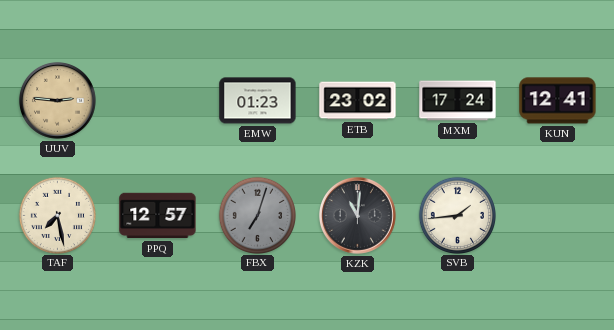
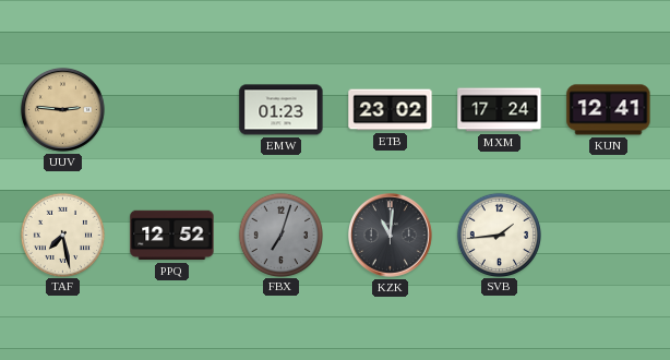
PPQ: 12:57 -> 12:52
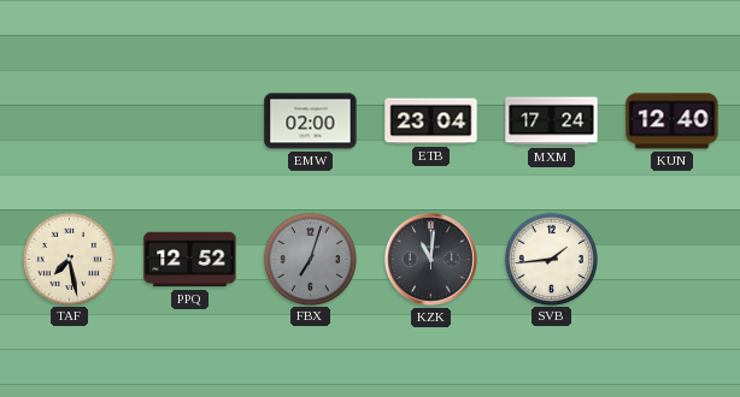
UUV: 2:46 -> none
EMW: 01:23 -> 02:00
ETB: 23:02 -> 23:04
KUN: 12:41 -> 12:40
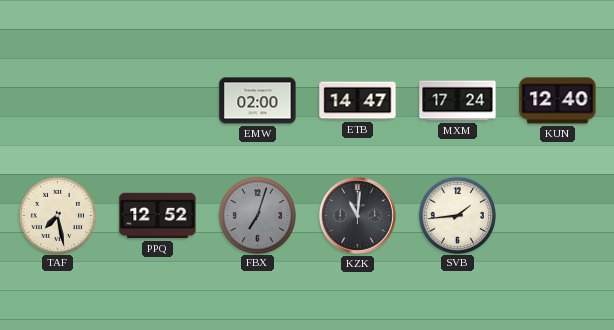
ETB: 23:04 -> 14:47
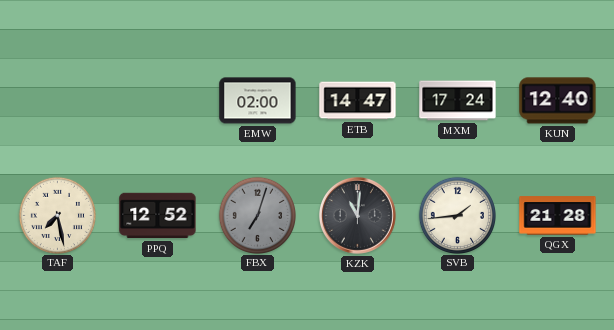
QGX: none -> 21:28
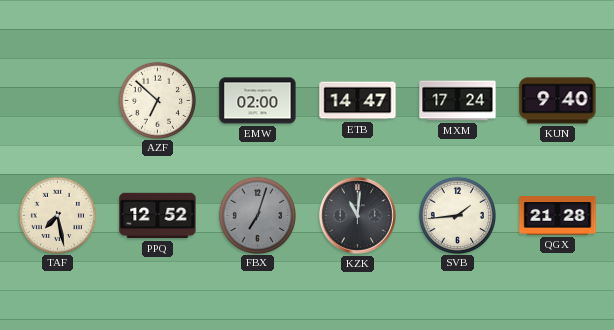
AZF: none -> 6:52
KUN: 12:40 -> 9:40
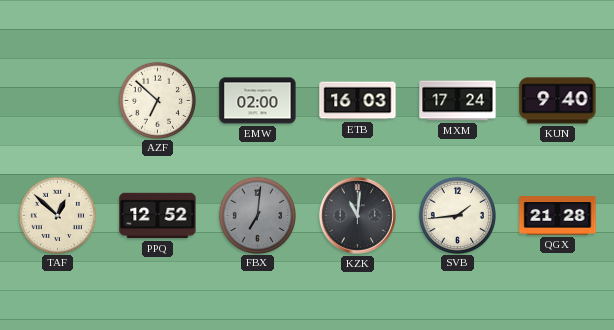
ETB: 14:47 -> 16:03
TAF: 7:28 -> 12:52
FBX: 7:03 -> 7:01
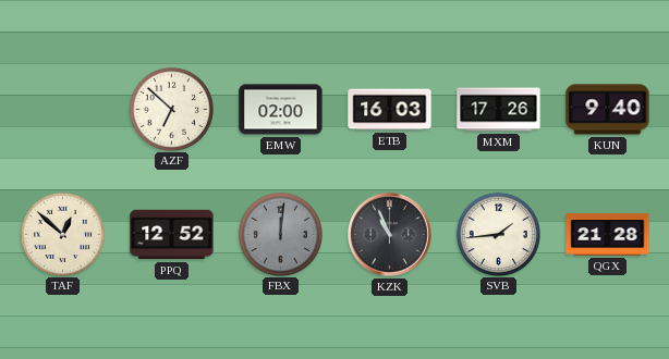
MXM: 17:24 -> 17:26
FBX: 7:01 -> 12:01
KZK: 11:01 -> 10:56
